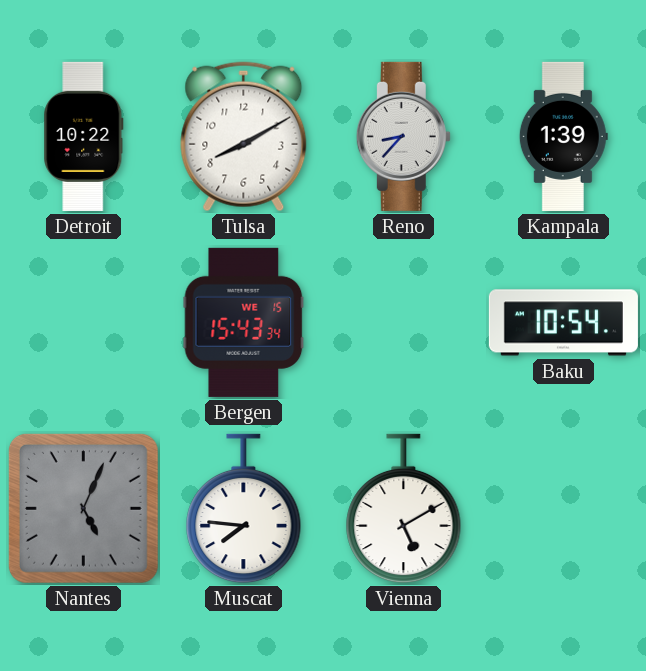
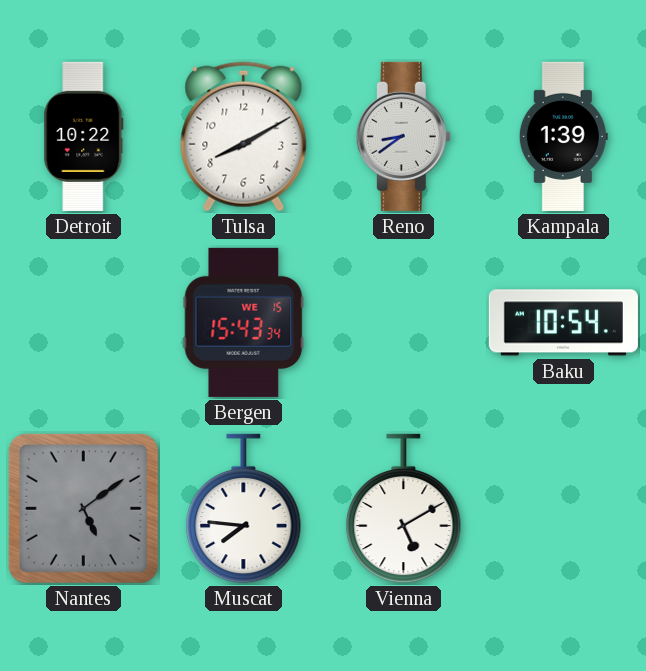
Reno: 8:37 -> 8:39
Nantes: 5:04 -> 5:09
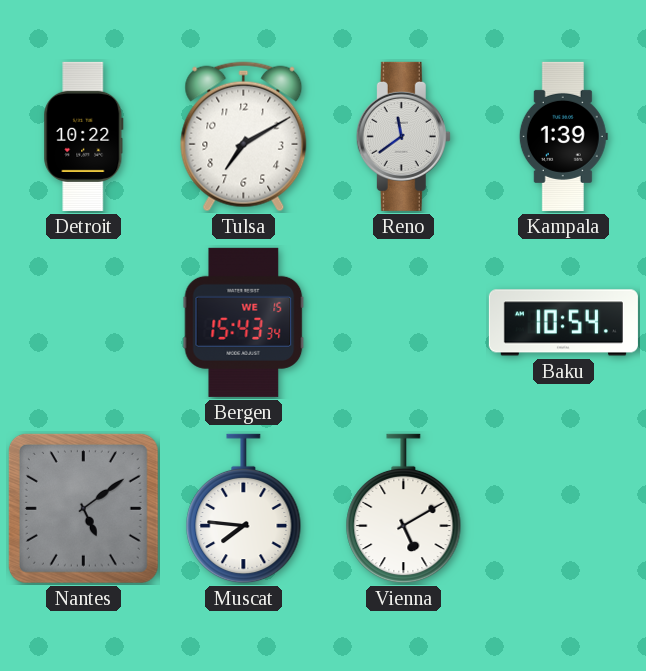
Tulsa: 8:10 -> 7:10
Reno: 8:39 -> 11:39
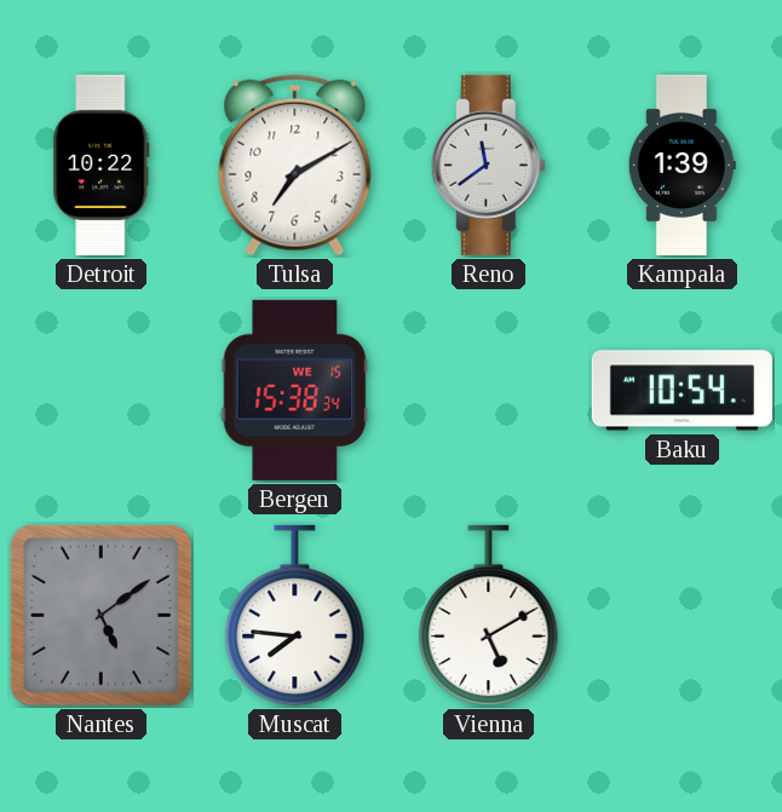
Bergen: 15:43 -> 15:38
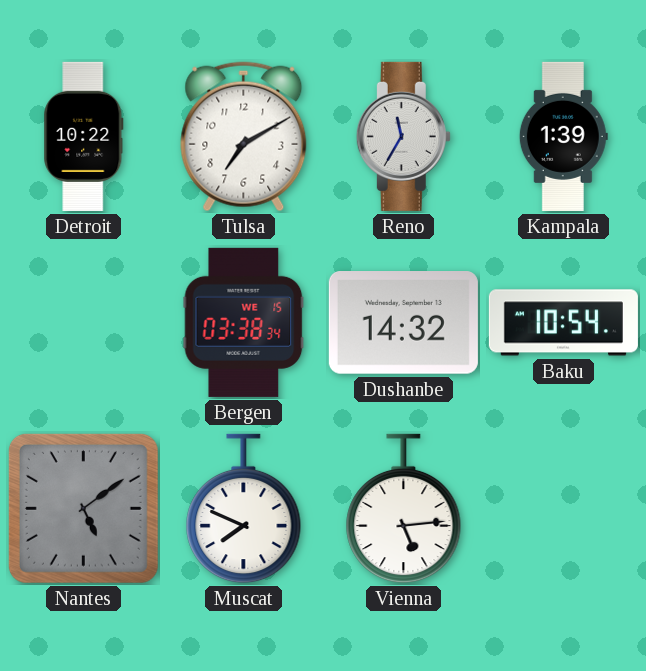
Reno: 11:39 -> 11:35
Bergen: 15:38 -> 03:38
Dushanbe: none -> 14:32
Muscat: 7:46 -> 7:49
Vienna: 5:10 -> 5:14
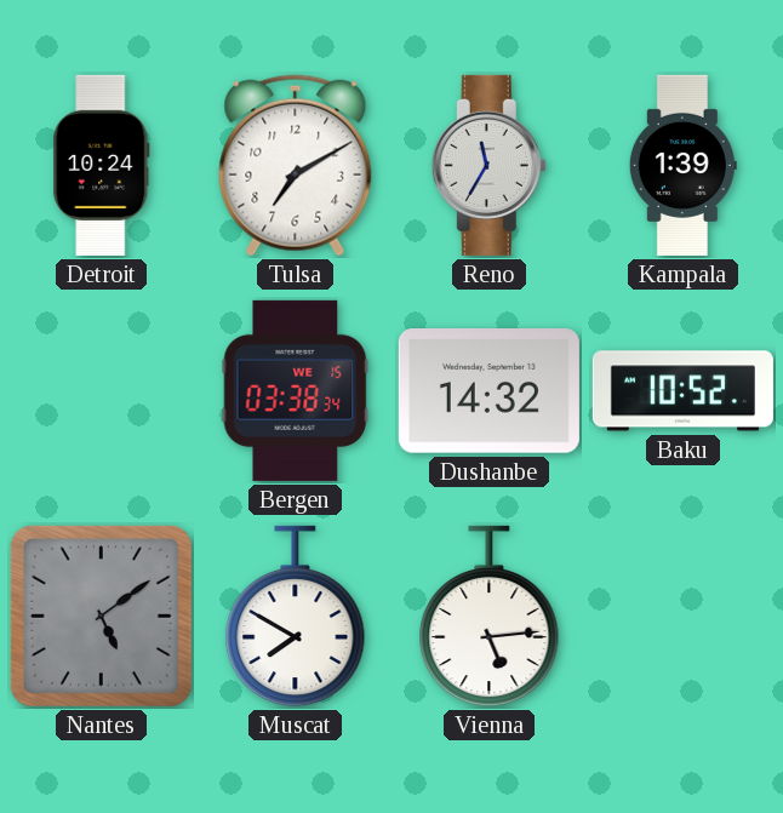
Detroit: 10:22 -> 10:24
Baku: 10:54 -> 10:52
Muscat: 7:49 -> 7:50
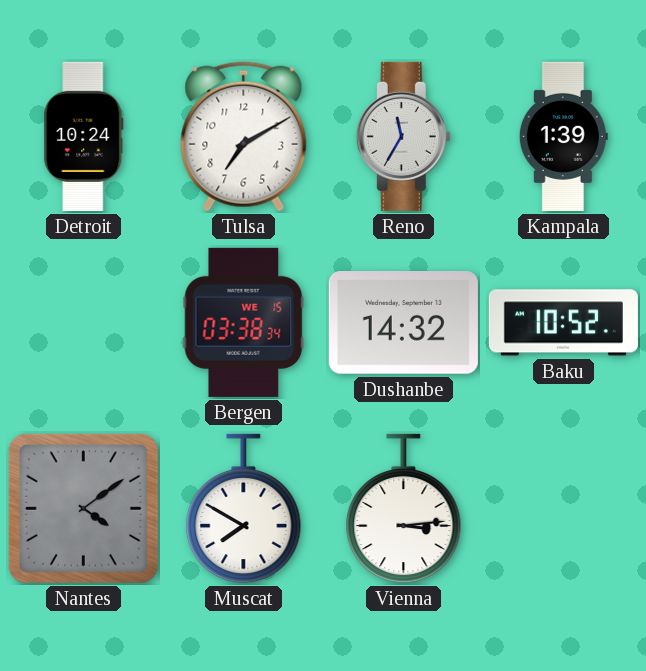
Nantes: 5:09 -> 4:09
Vienna: 5:14 -> 3:14
